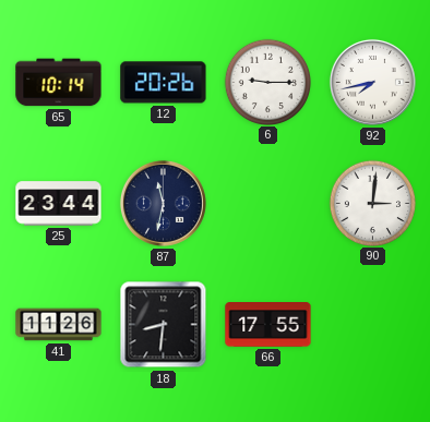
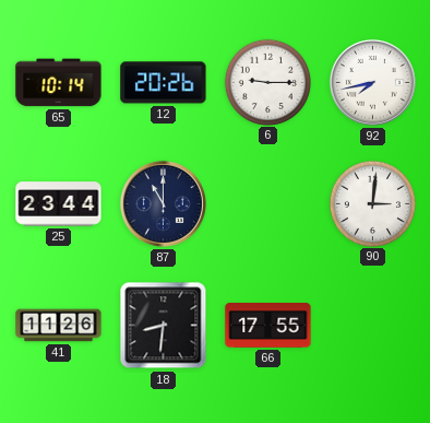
87: 11:32 -> 11:00
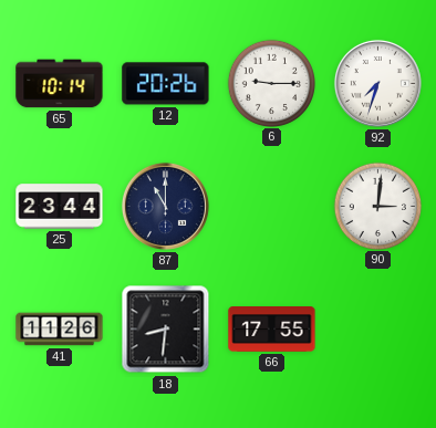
92: 7:43 -> 7:33
